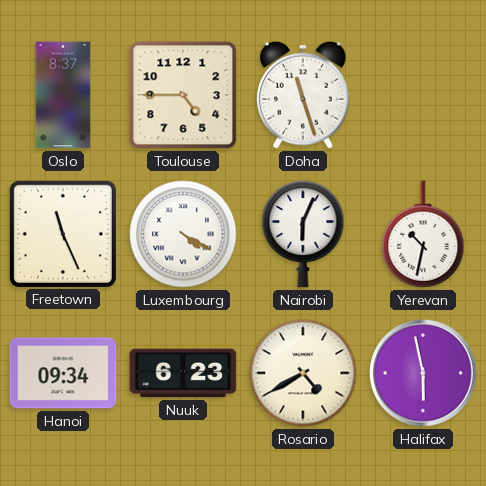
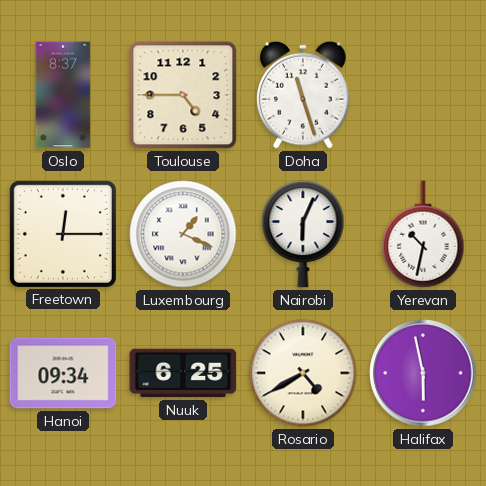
Freetown: 11:26 -> 12:15
Luxembourg: 4:20 -> 1:19
Nuuk: 6:23 -> 6:25
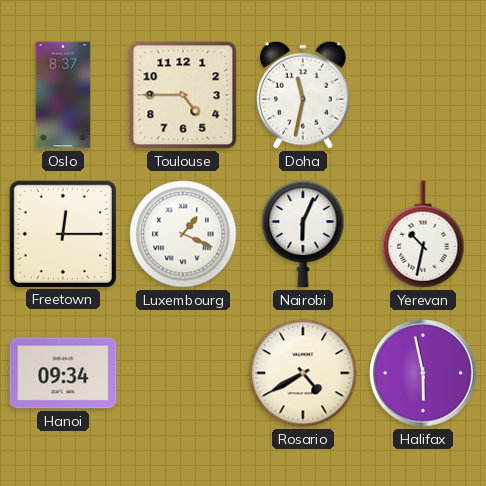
Doha: 11:27 -> 11:32
Nuuk: 6:25 -> none
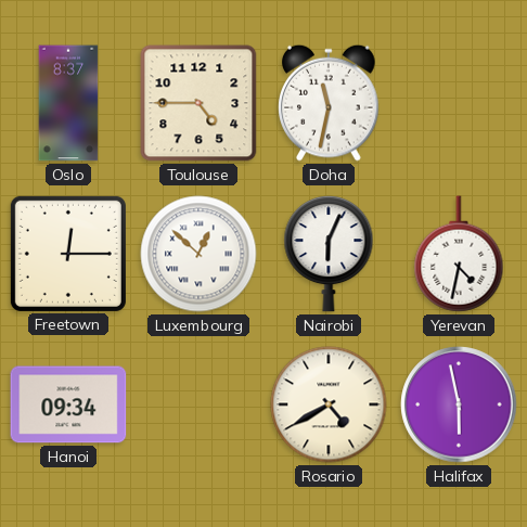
Luxembourg: 1:19 -> 12:52
Yerevan: 10:32 -> 4:32
